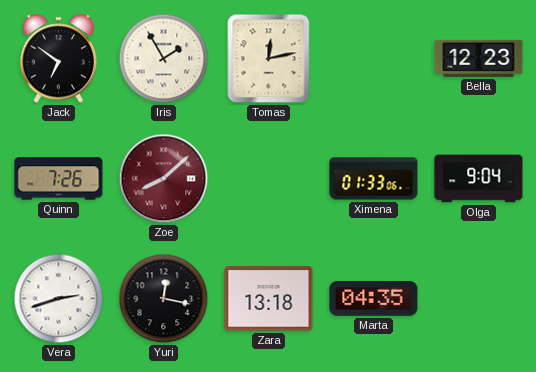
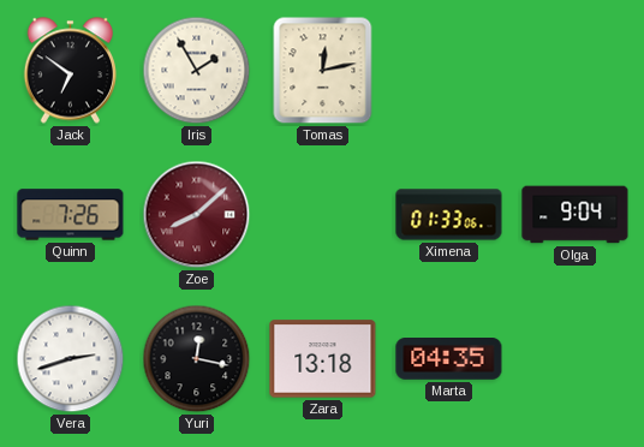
Bella: 12:23 -> none
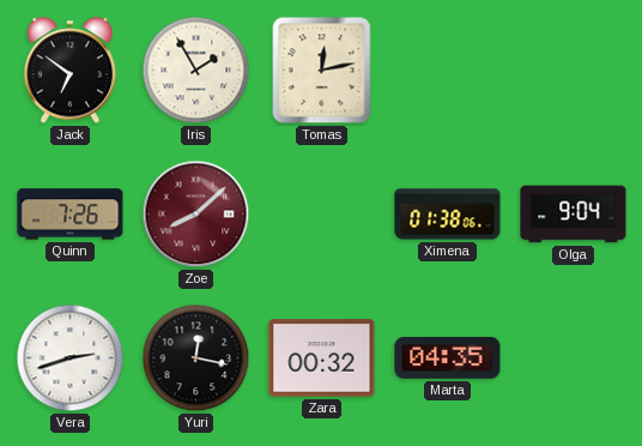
Ximena: 01:33 -> 01:38
Zara: 13:18 -> 00:32
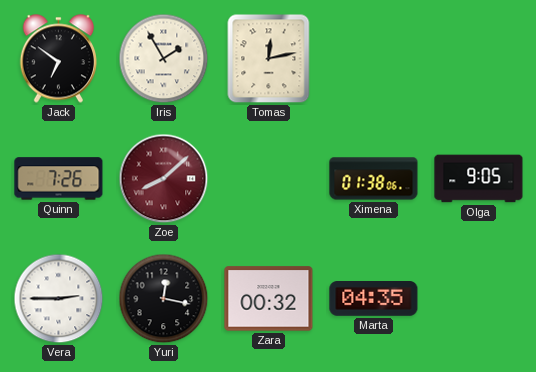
Olga: 9:04 -> 9:05
Vera: 2:42 -> 2:45
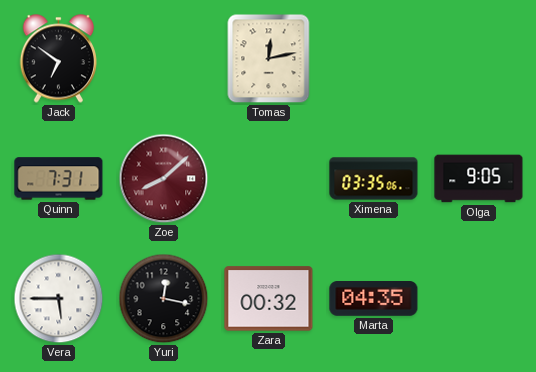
Iris: 1:55 -> none
Quinn: 7:26 -> 7:31
Ximena: 01:38 -> 03:35
Vera: 2:45 -> 5:45
